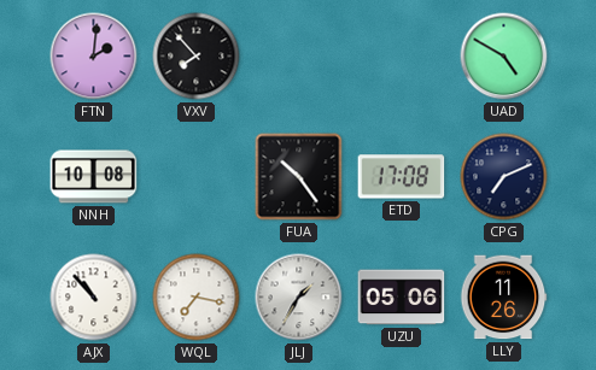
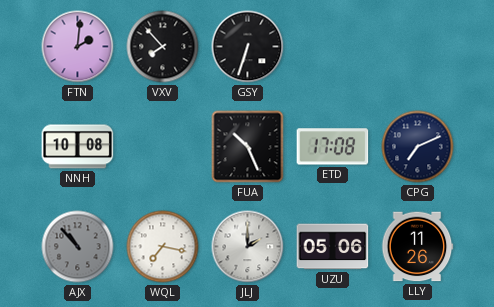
GSY: none -> 6:33
UAD: 4:50 -> none
FUA: 10:24 -> 10:26
AJX dial: white -> grey
JLJ: 1:35 -> 2:00
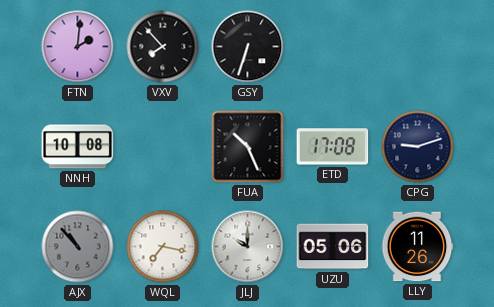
CPG: 7:11 -> 9:12
JLJ: 2:00 -> 10:00
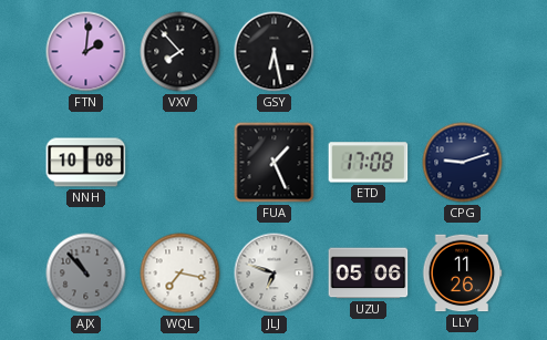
GSY: 6:33 -> 6:28
FUA: 10:26 -> 1:26
JLJ: 10:00 -> 6:48
